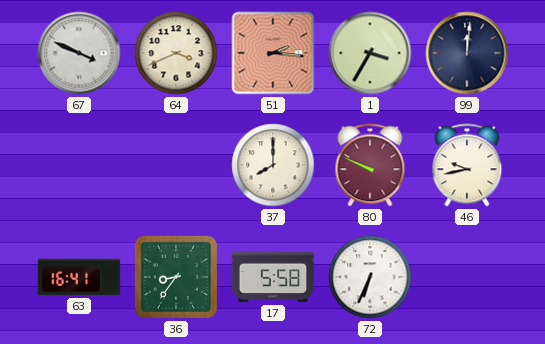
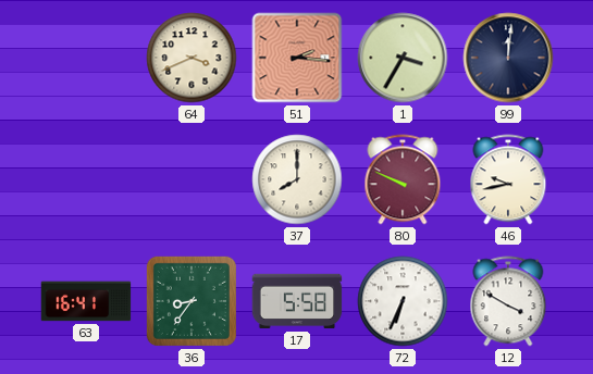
67: 3:49 -> none
12: none -> 3:50
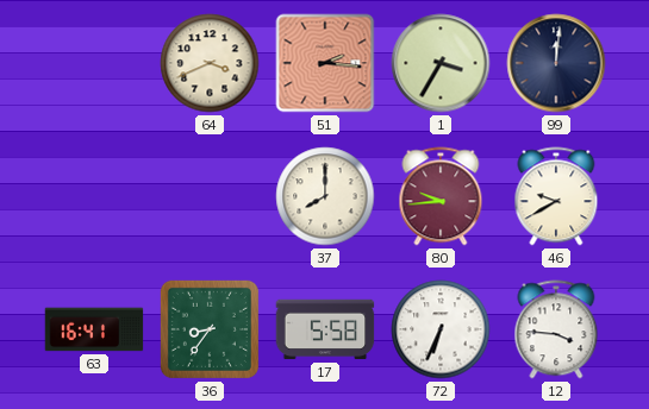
80: 9:49 -> 9:44
46: 9:43 -> 9:40
12: 3:50 -> 3:46
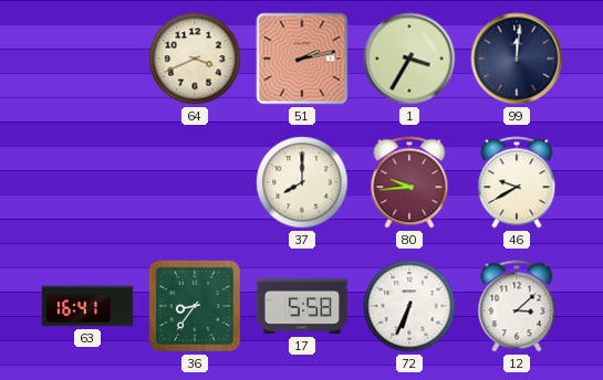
51: 2:16 -> 2:13
12: 3:46 -> 3:08
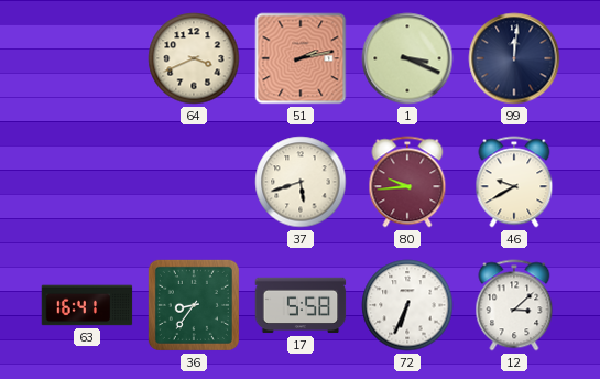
1: 3:35 -> 3:19
37: 8:00 -> 5:42
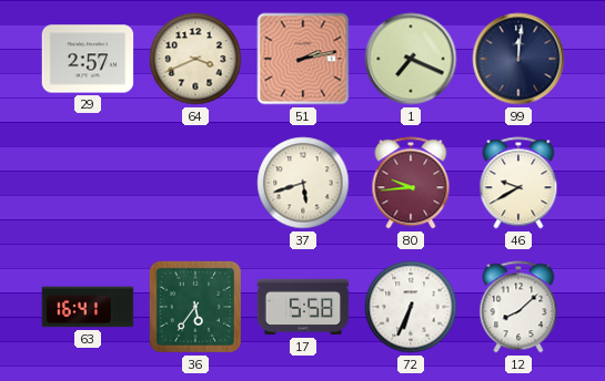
29: none -> 2:57
1: 3:19 -> 7:19
36: 8:36 -> 5:36
12: 3:08 -> 8:08
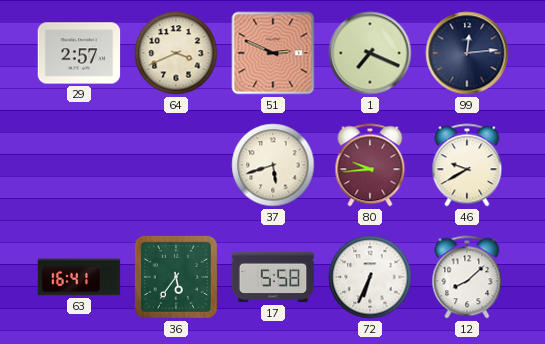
51: 2:13 -> 2:49
99: 12:01 -> 12:14
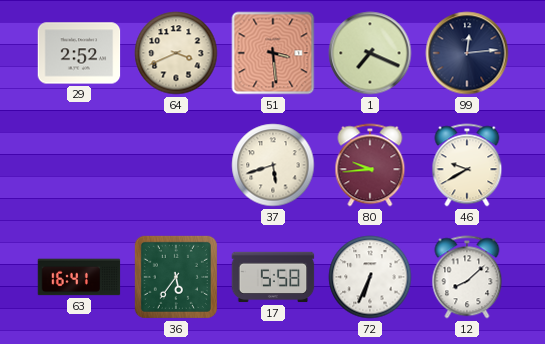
29: 2:57 -> 2:52
51: 2:49 -> 3:29
